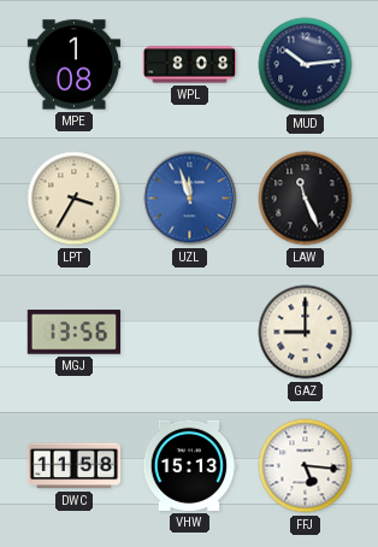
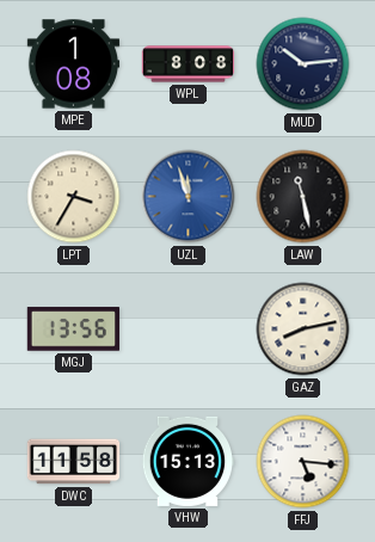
LAW: 11:26 -> 11:28
GAZ: 9:00 -> 8:13
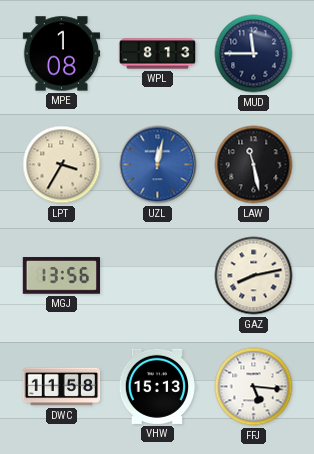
WPL: 8:08 -> 8:13
MUD: 10:14 -> 11:45
UZL: 11:57 -> 12:02
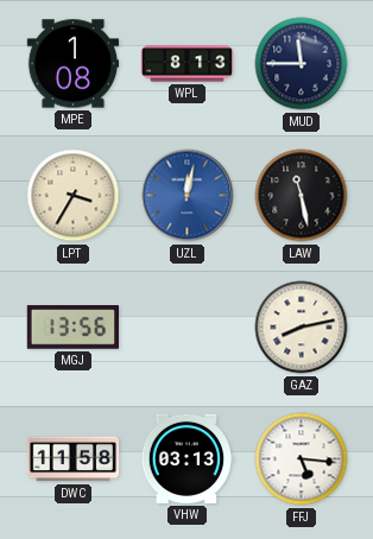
VHW: 15:13 -> 03:13
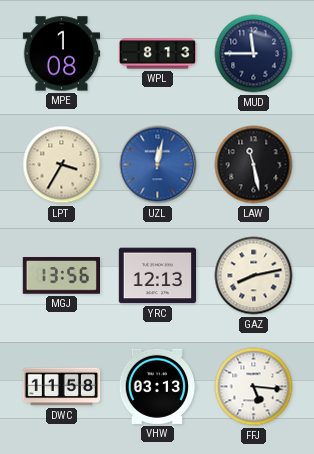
YRC: none -> 12:13
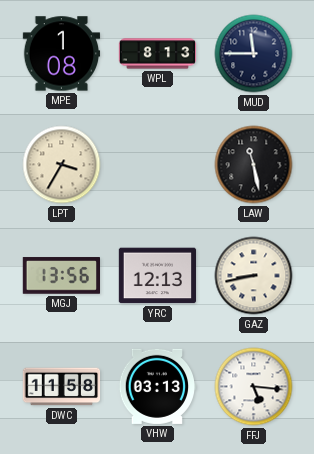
UZL: 12:02 -> none
GAZ: 8:13 -> 8:43
